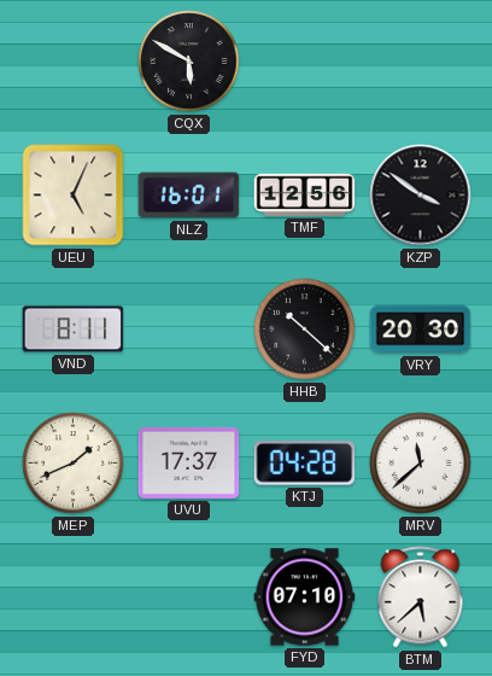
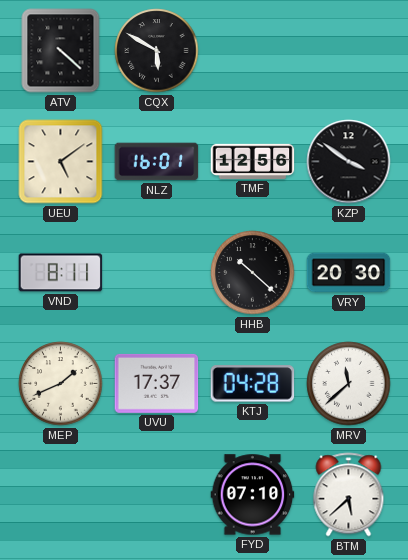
ATV: none -> 4:22
UEU: 5:04 -> 5:09
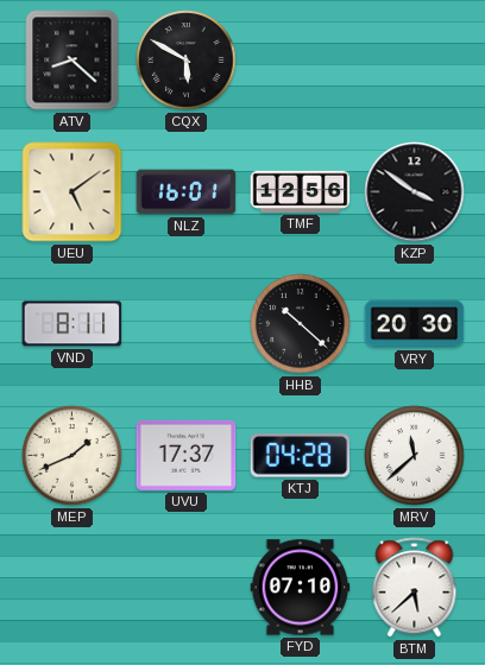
ATV: 4:22 -> 8:22
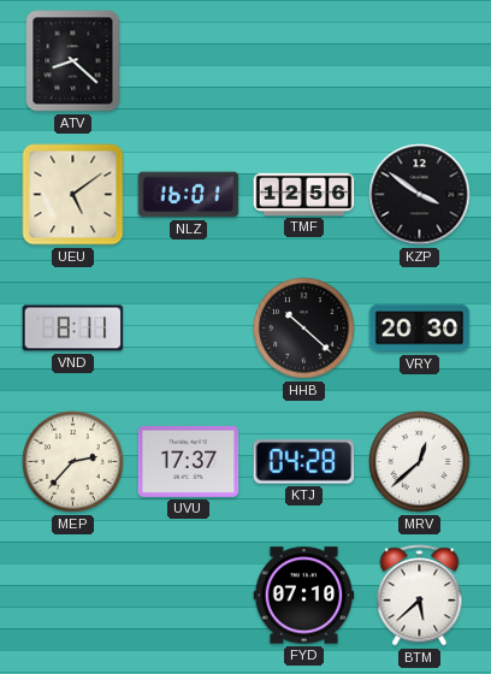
CQX: 5:50 -> none
MEP: 1:41 -> 2:37
MRV: 11:38 -> 12:38
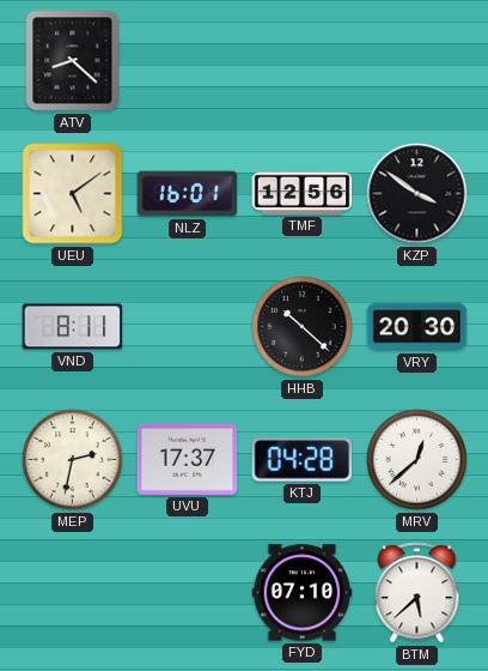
MEP: 2:37 -> 2:32
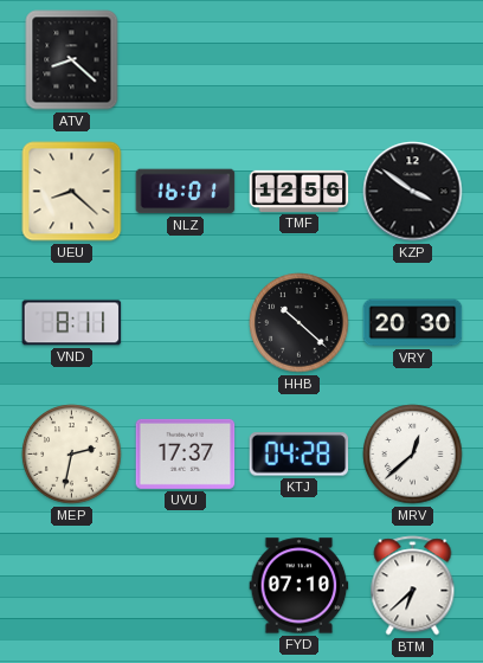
UEU: 5:09 -> 8:22
BTM: 5:38 -> 6:38
